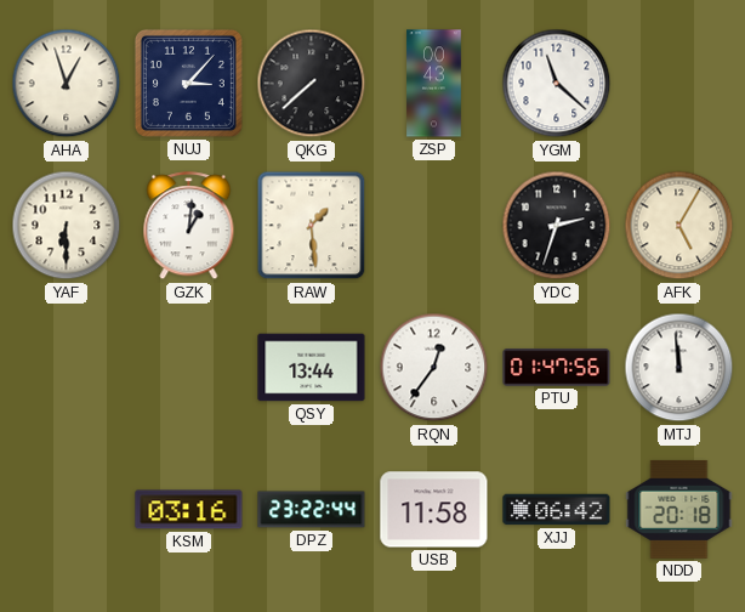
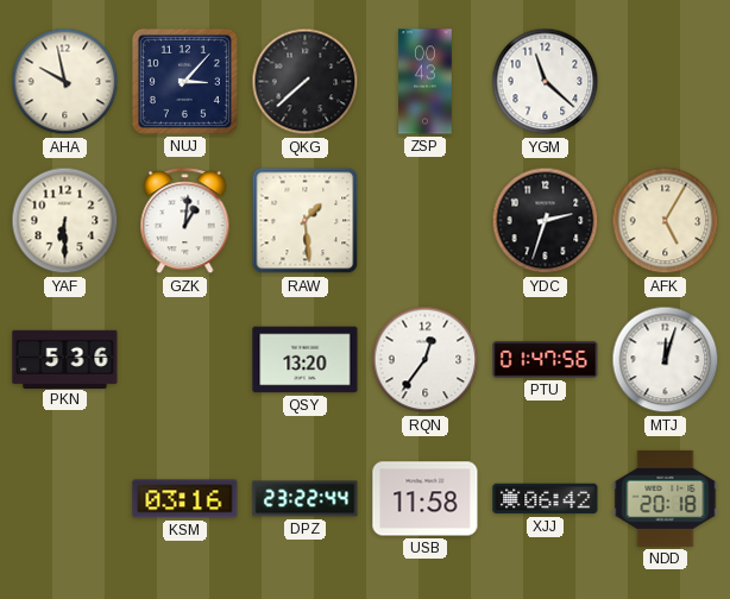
AHA: 12:57 -> 9:58
PKN: none -> 5:36
QSY: 13:44 -> 13:20
MTJ: 11:59 -> 12:03
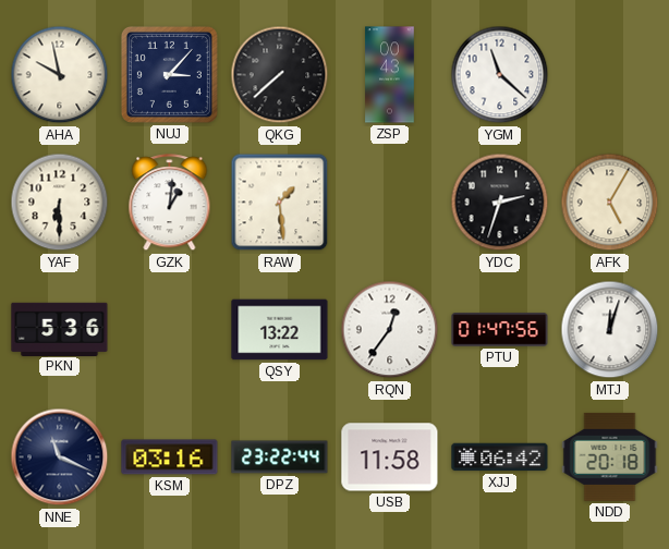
QSY: 13:20 -> 13:22
NNE: none -> 11:19
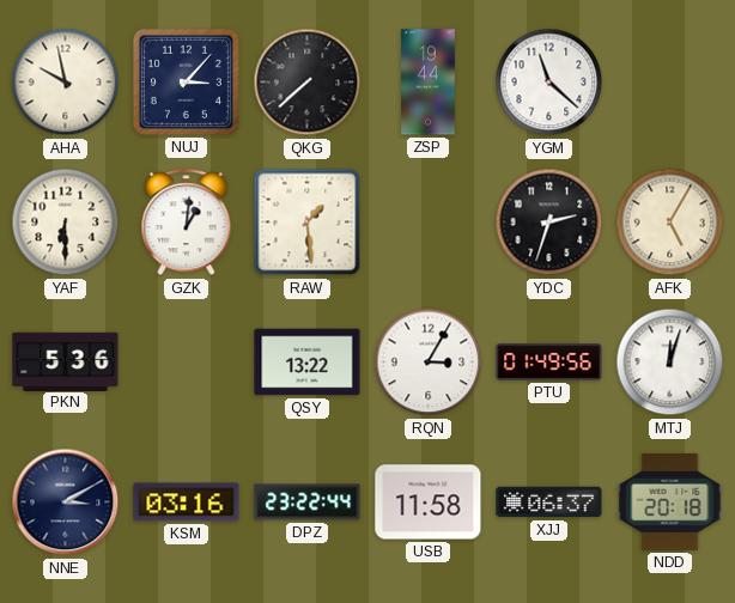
ZSP: 00:43 -> 19:44
RQN: 12:36 -> 3:05
PTU: 01:47 -> 01:49
NNE: 11:19 -> 3:10
XJJ: 06:42 -> 06:37
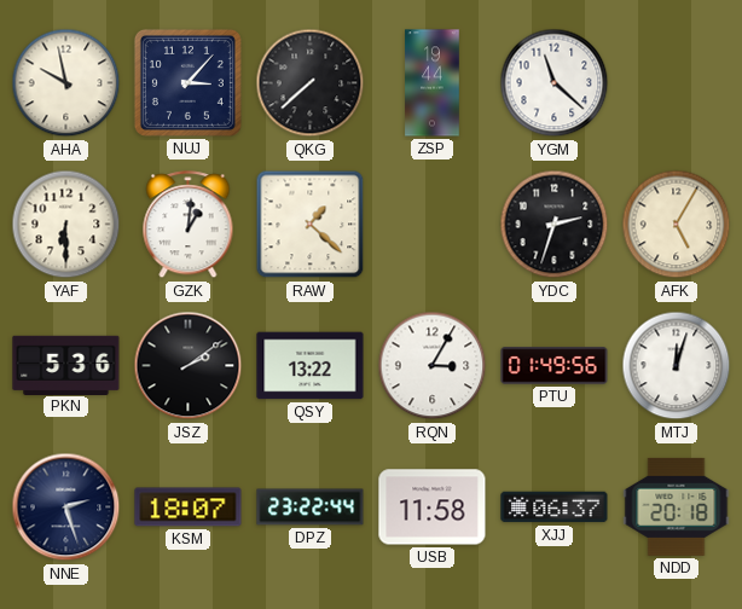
RAW: 1:29 -> 1:22
JSZ: none -> 2:09
NNE: 3:10 -> 2:27
KSM: 03:16 -> 18:07
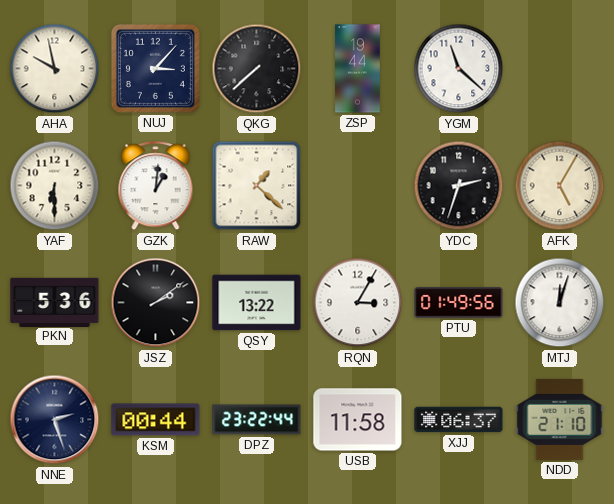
KSM: 18:07 -> 00:44
NDD: 20:18 -> 21:10
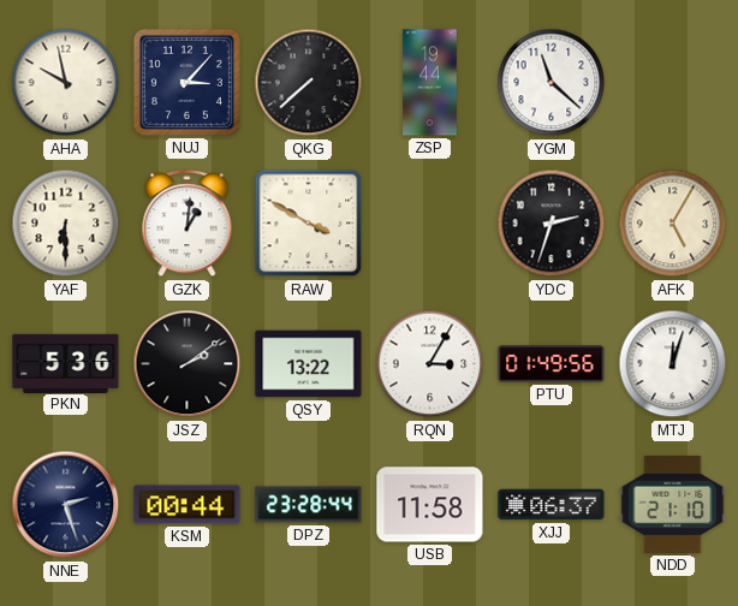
RAW: 1:22 -> 3:50
DPZ: 23:22 -> 23:28
